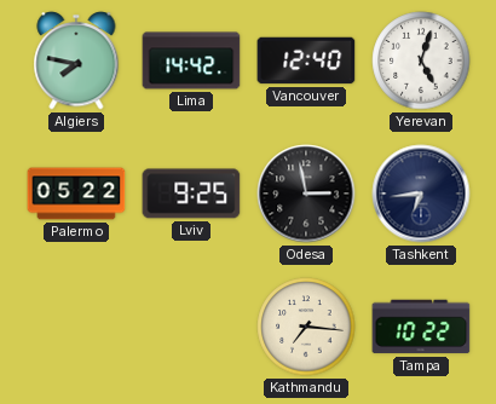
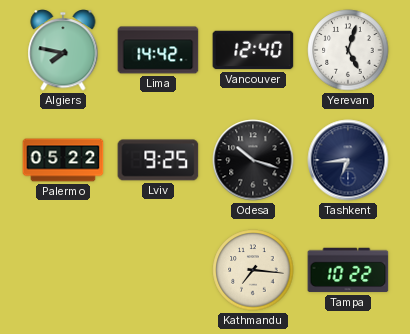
Odesa: 2:58 -> 10:18
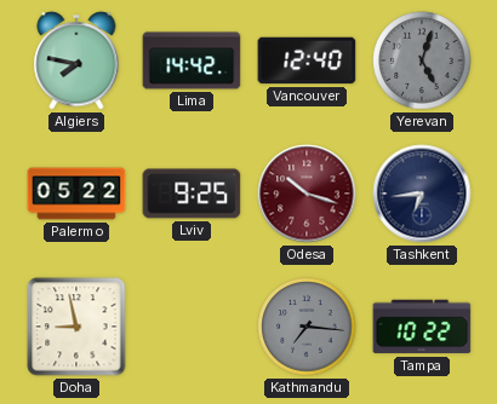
Yerevan dial: white -> grey
Odesa dial: black -> burgundy
Doha: none -> 8:58
Kathmandu dial: cream -> grey
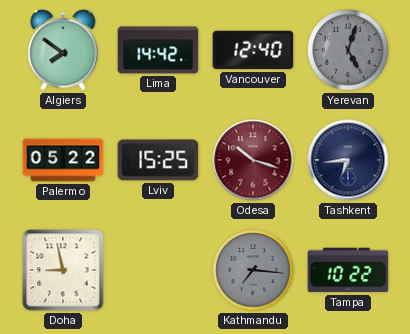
Algiers: 7:47 -> 7:51
Lviv: 9:25 -> 15:25
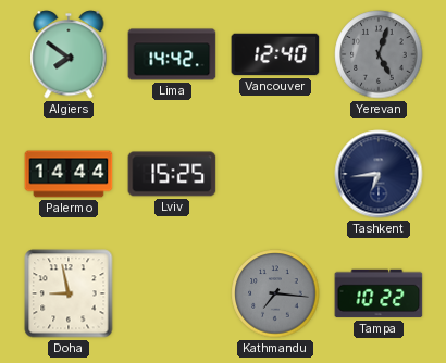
Palermo: 05:22 -> 14:44
Odesa: 10:18 -> none
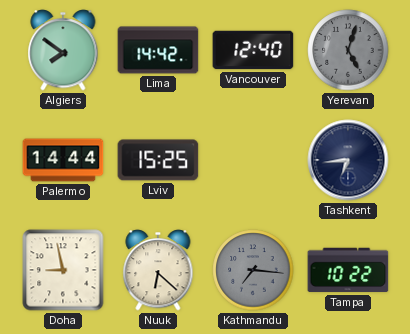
Nuuk: none -> 6:22
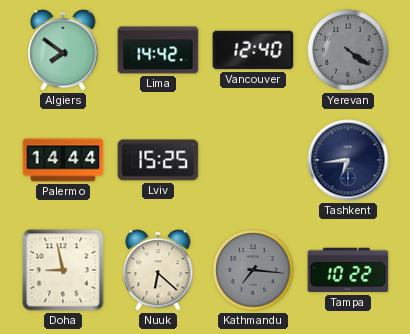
Yerevan: 5:03 -> 4:21
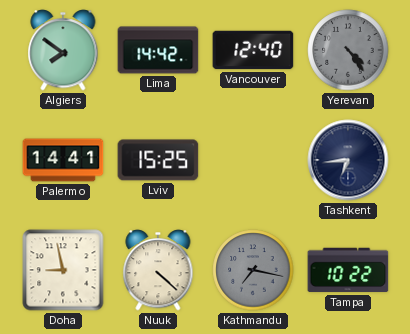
Yerevan: 4:21 -> 4:24
Palermo: 14:44 -> 14:41
Nuuk: 6:22 -> 4:22
Kathmandu: 7:16 -> 7:17
